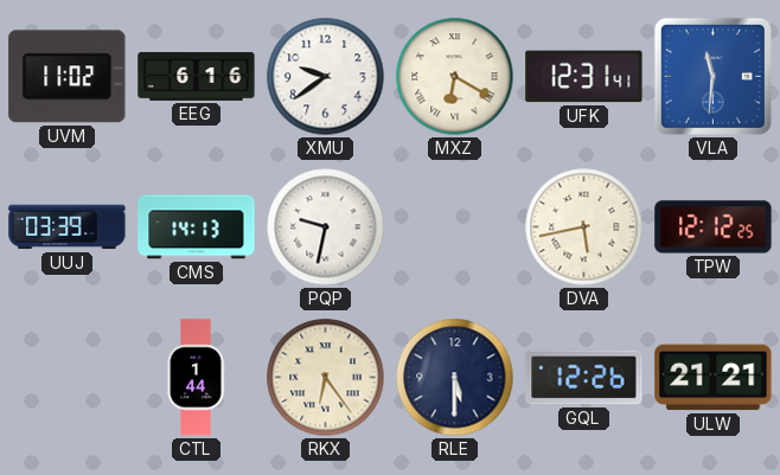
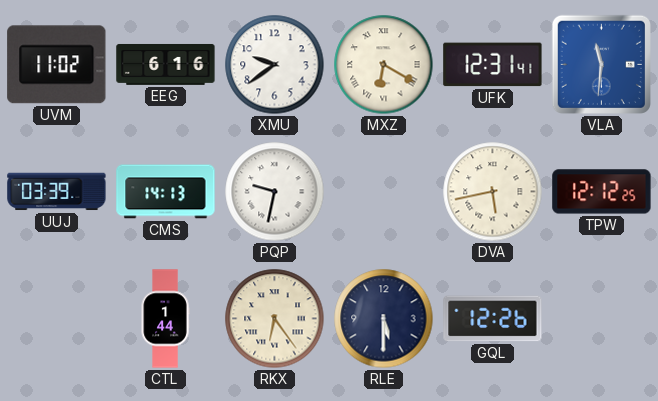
ULW: 21:21 -> none
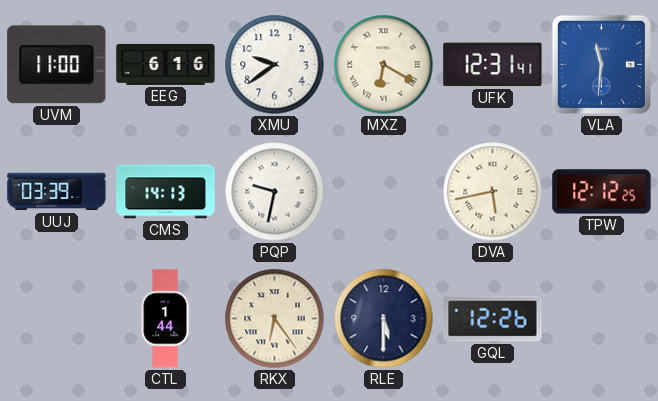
UVM: 11:02 -> 11:00
